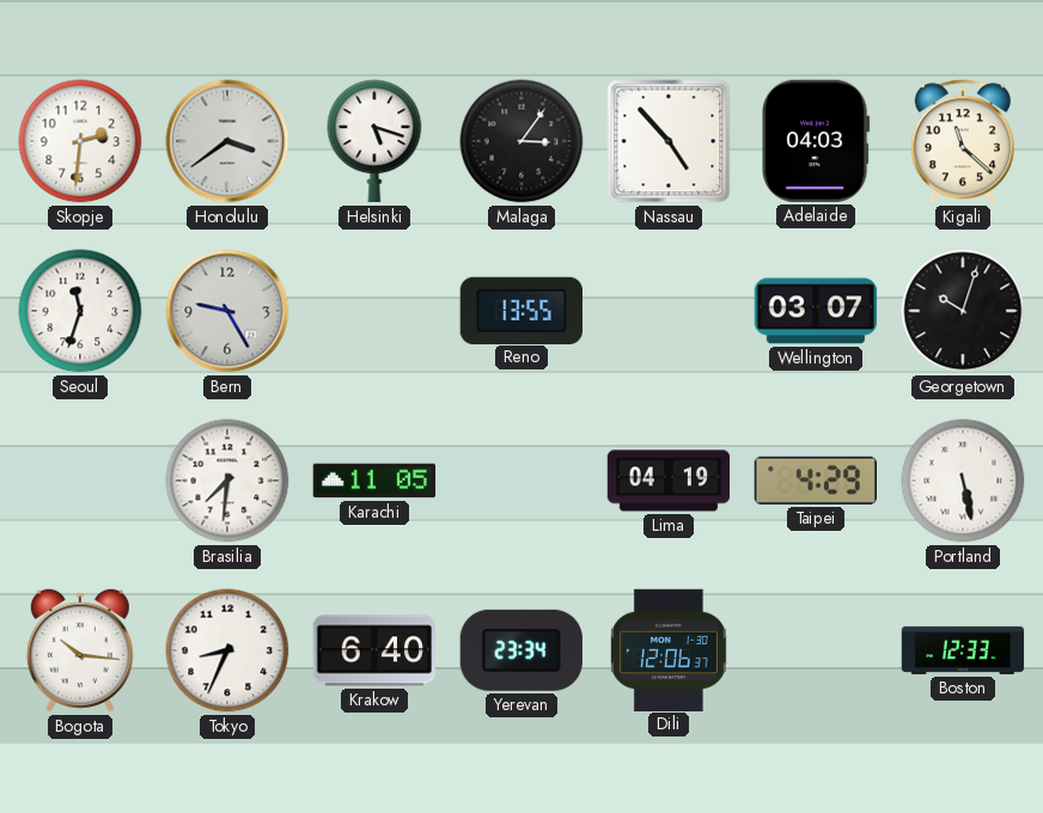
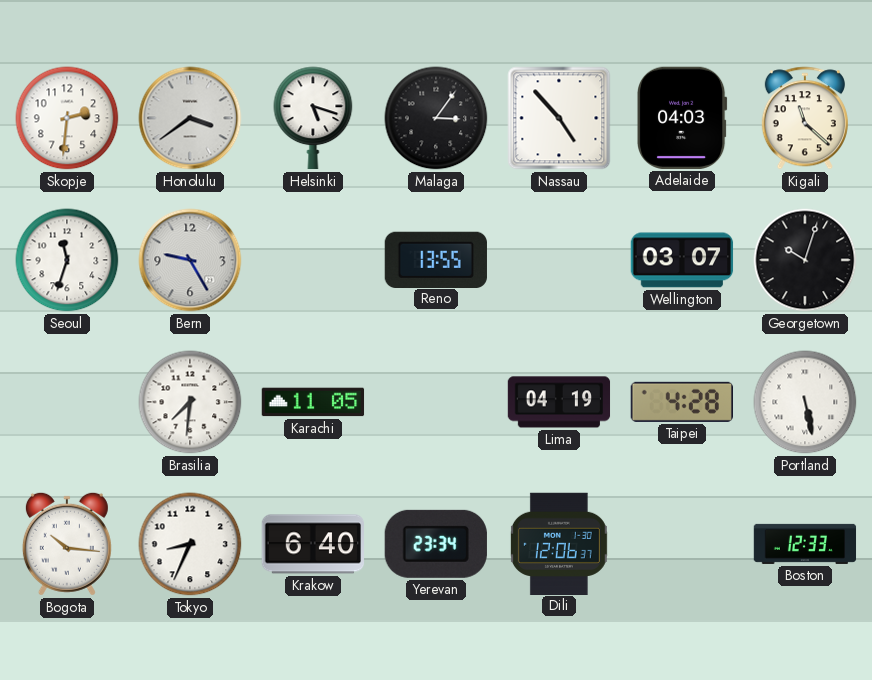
Taipei: 4:29 -> 4:28
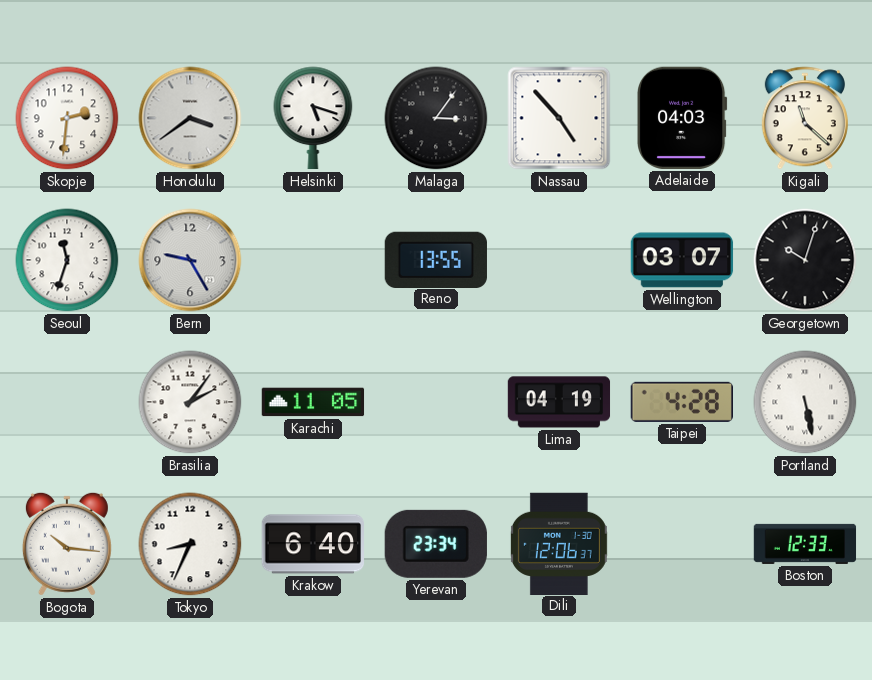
Brasilia: 7:31 -> 2:06
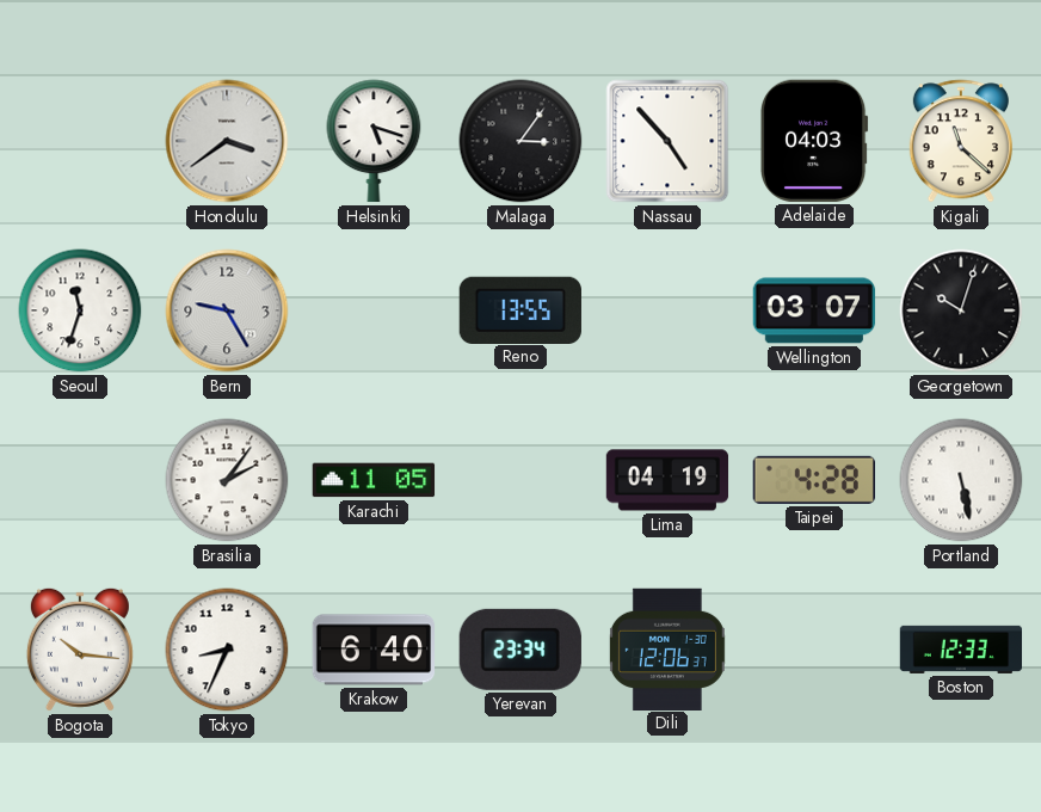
Skopje: 2:31 -> none
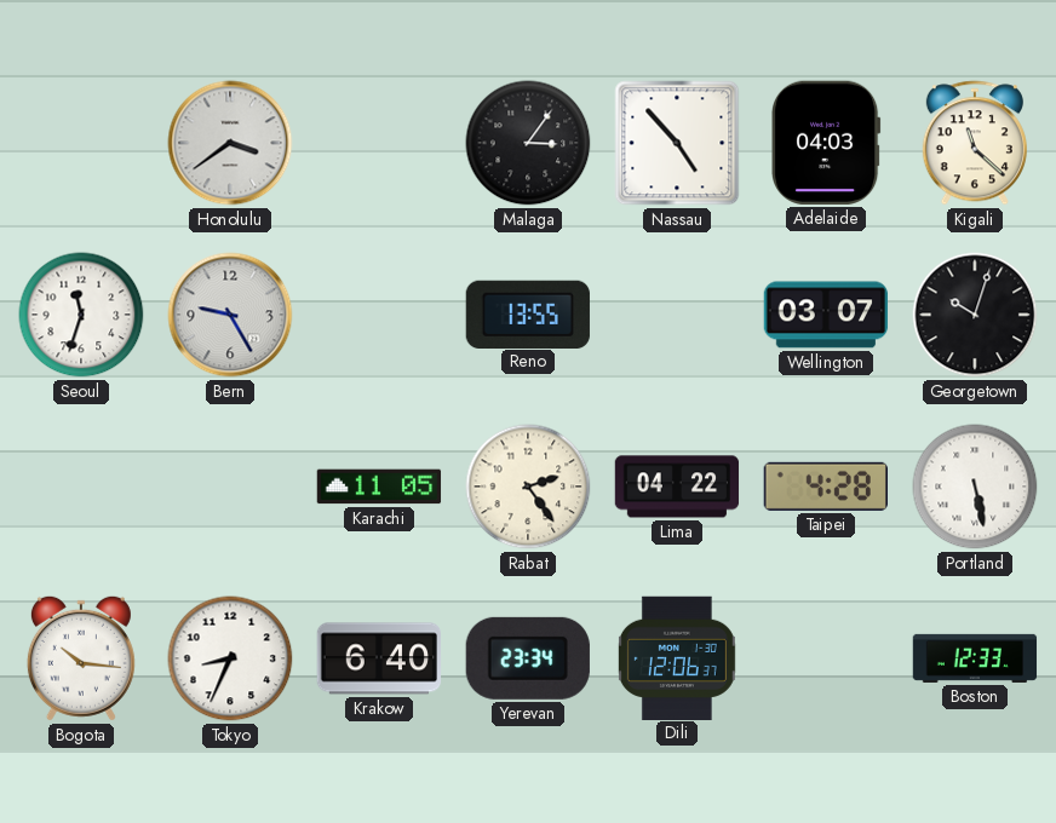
Helsinki: 5:18 -> none
Brasilia: 2:06 -> none
Rabat: none -> 2:24
Lima: 04:19 -> 04:22
